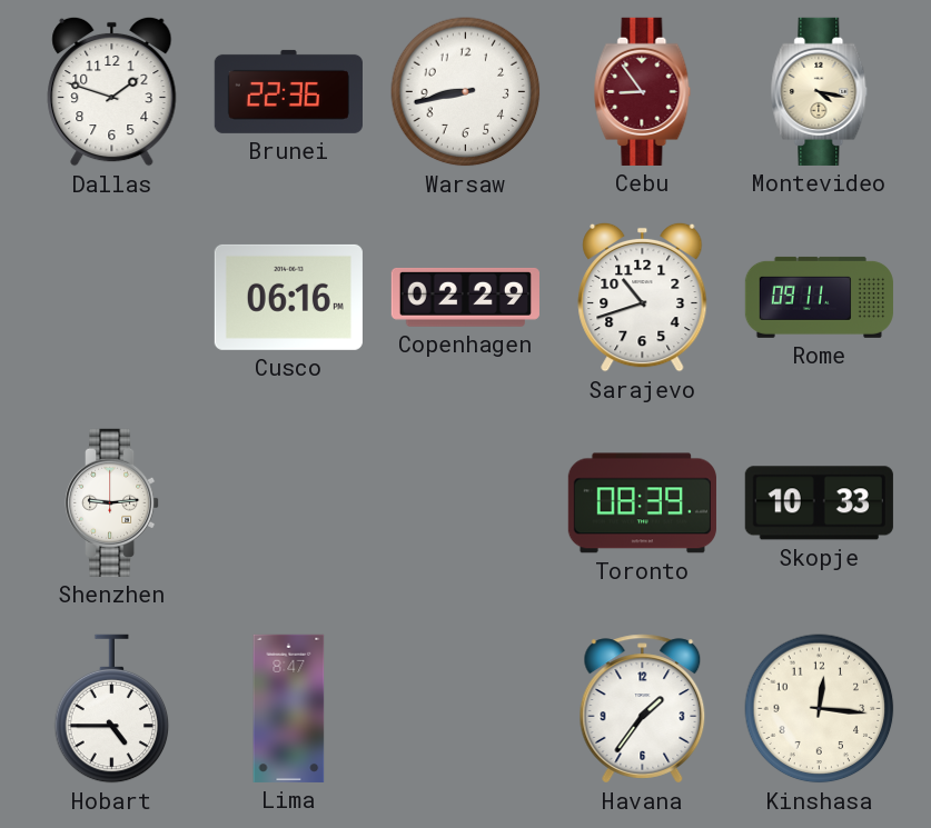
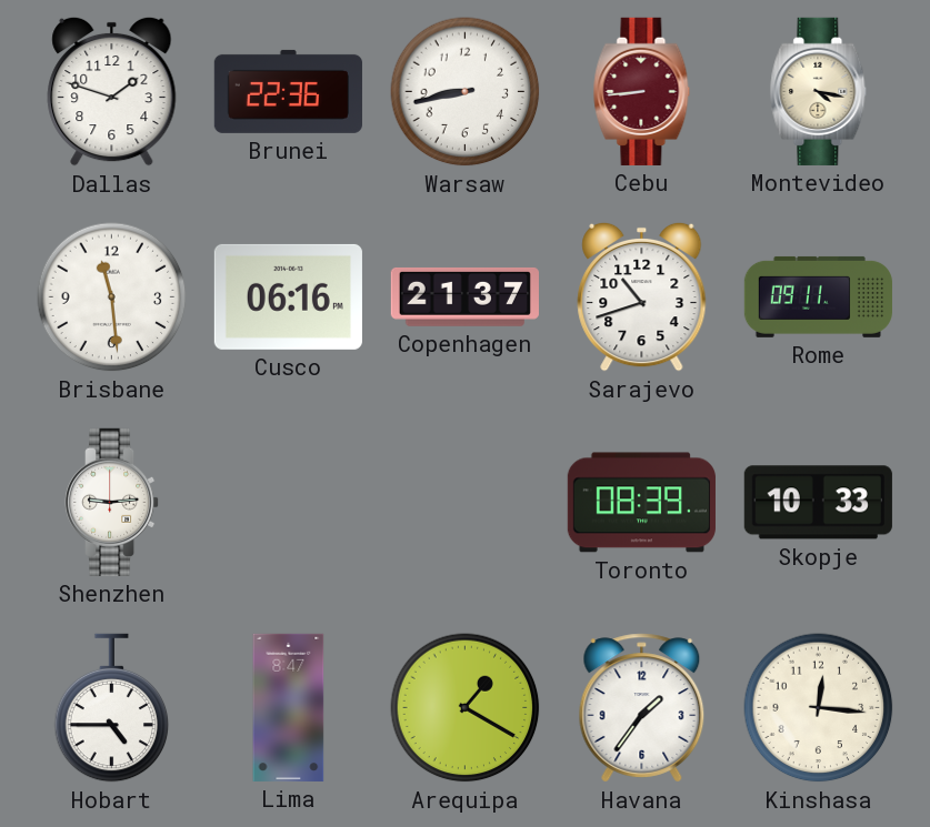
Cebu: 8:54 -> 8:44
Brisbane: none -> 11:29
Copenhagen: 02:29 -> 21:37
Arequipa: none -> 1:20
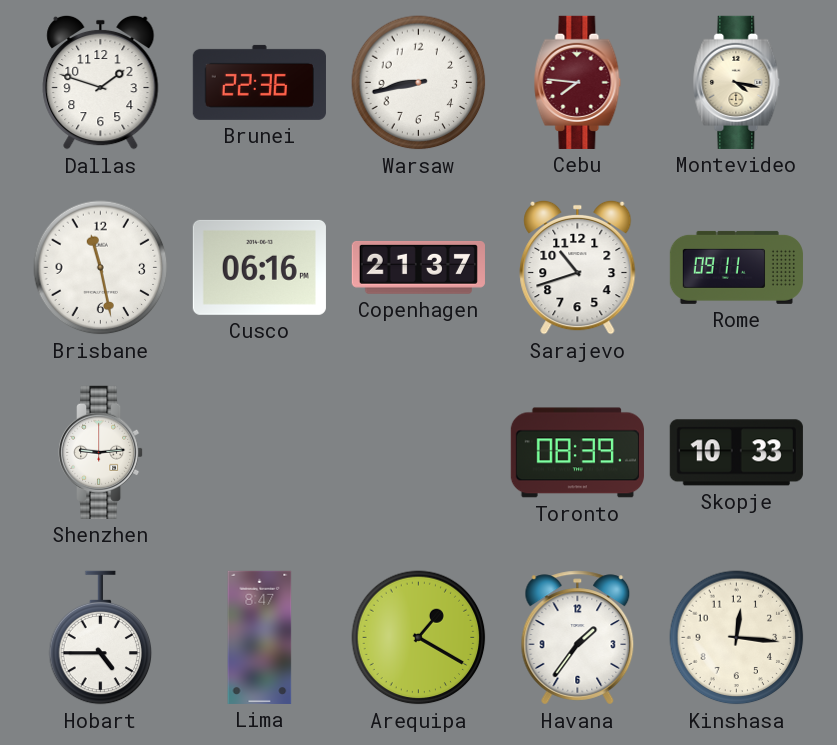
Cebu: 8:44 -> 7:46
Brisbane: 11:29 -> 11:28
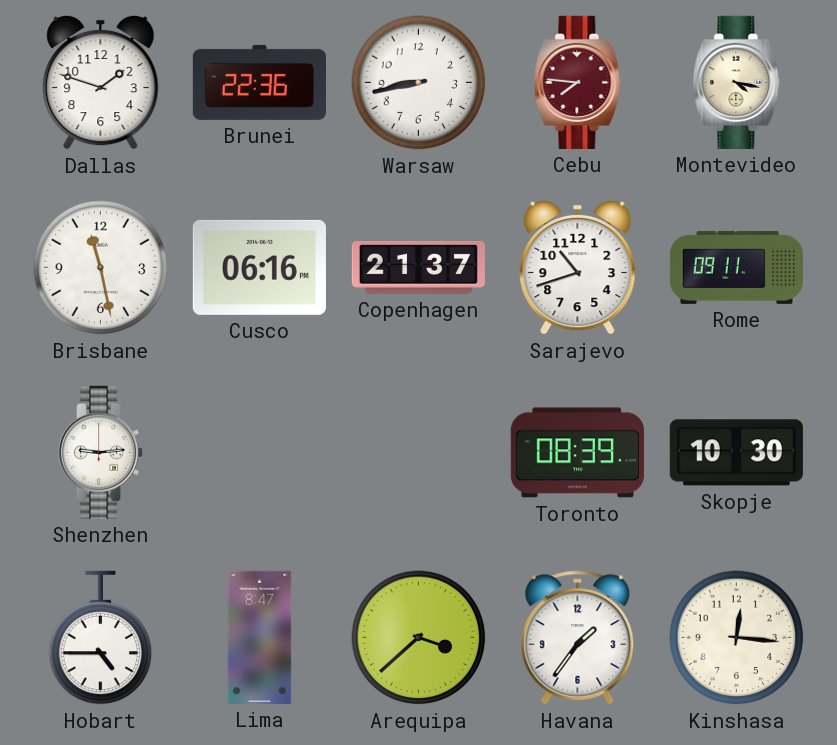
Skopje: 10:33 -> 10:30
Arequipa: 1:20 -> 3:38
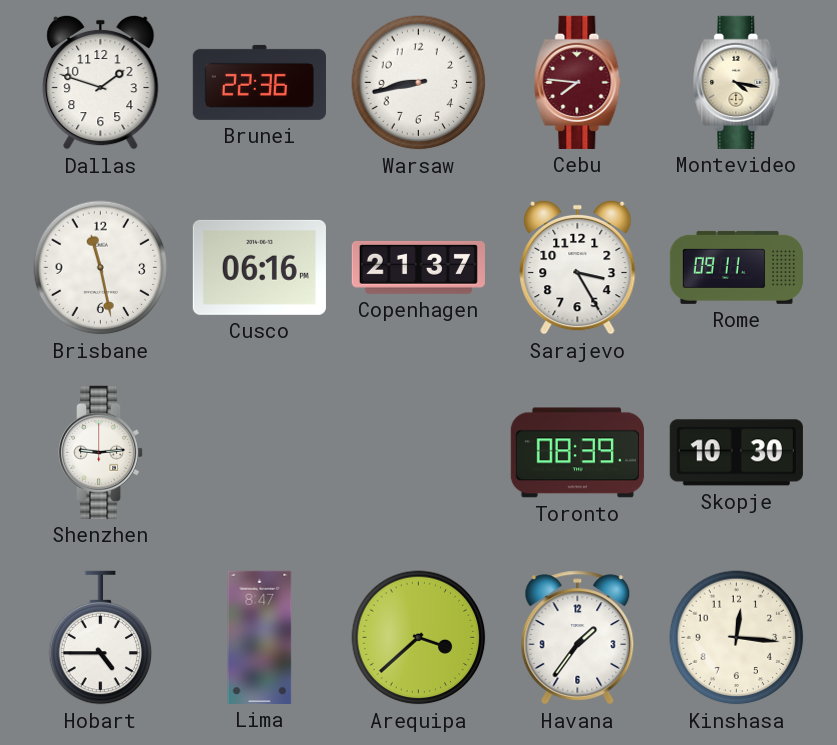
Sarajevo: 10:42 -> 3:25
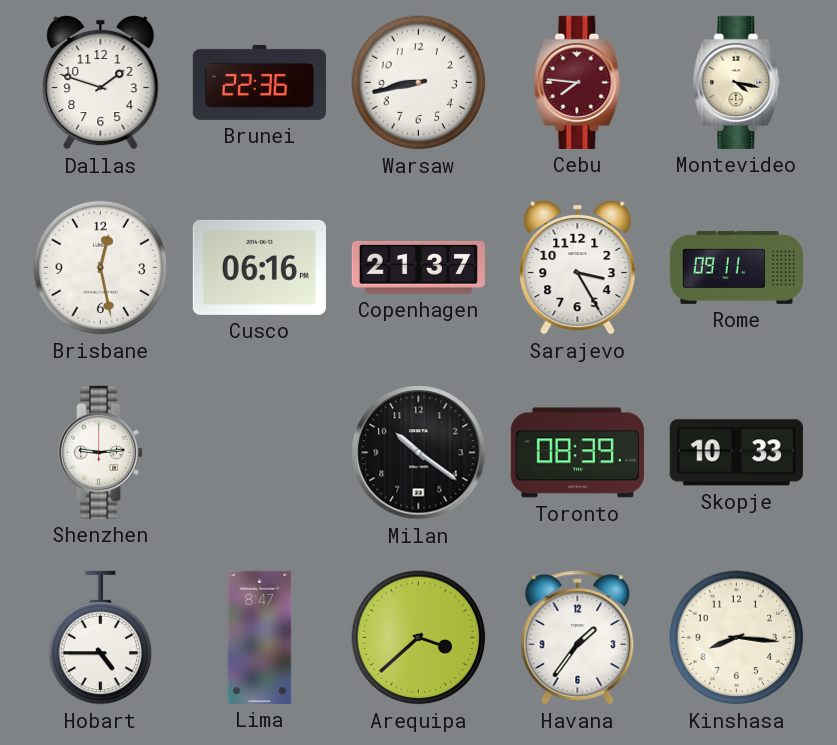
Brisbane: 11:28 -> 12:28
Milan: none -> 10:21
Skopje: 10:30 -> 10:33
Kinshasa: 12:16 -> 8:16
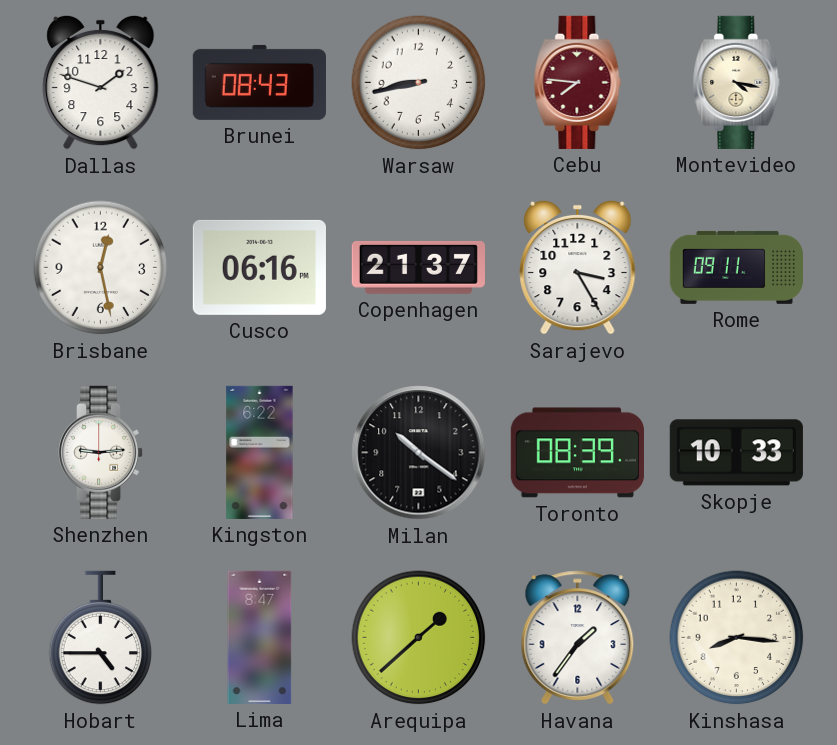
Brunei: 22:36 -> 08:43
Kingston: none -> 6:22
Arequipa: 3:38 -> 1:38
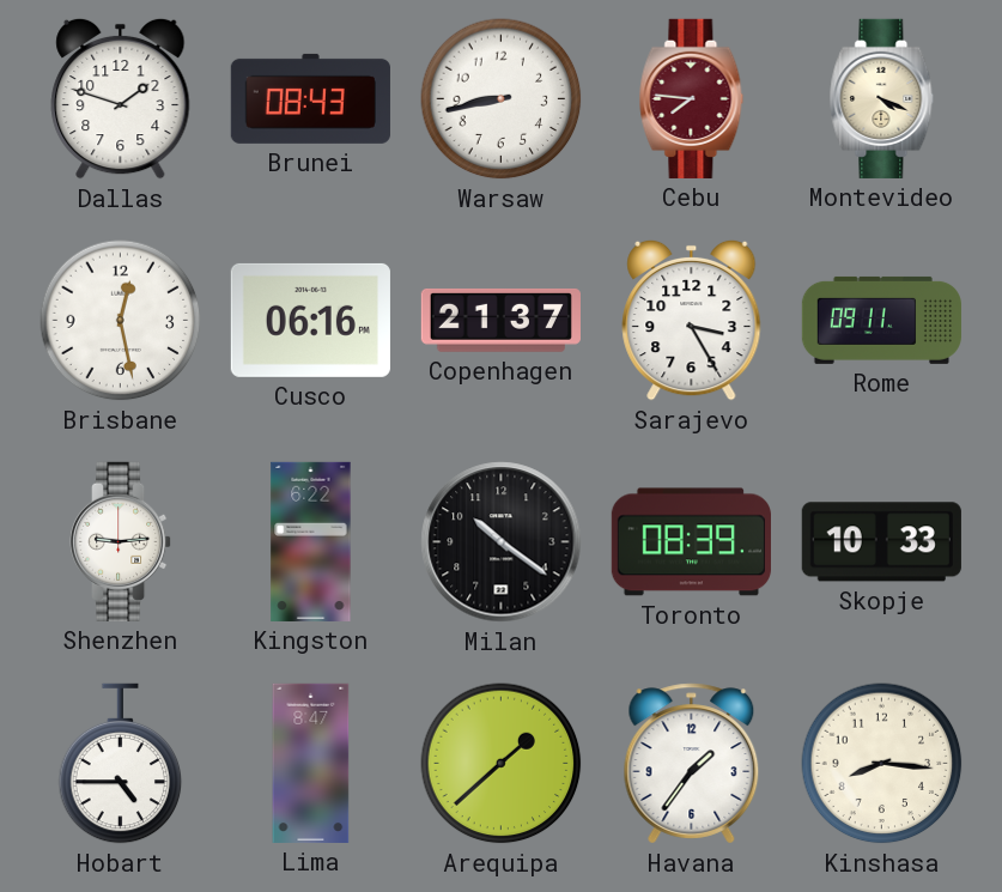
Montevideo: 4:17 -> 4:19
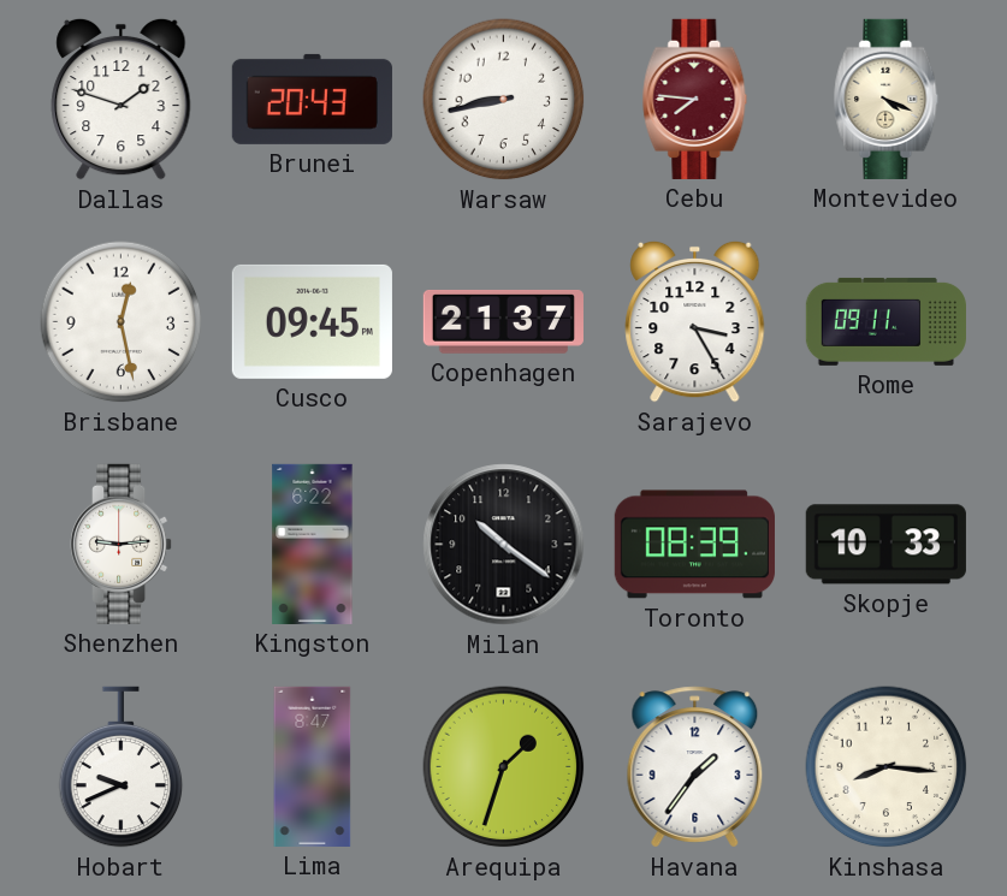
Brunei: 08:43 -> 20:43
Cusco: 06:16 -> 09:45
Hobart: 4:45 -> 9:41
Arequipa: 1:38 -> 1:33
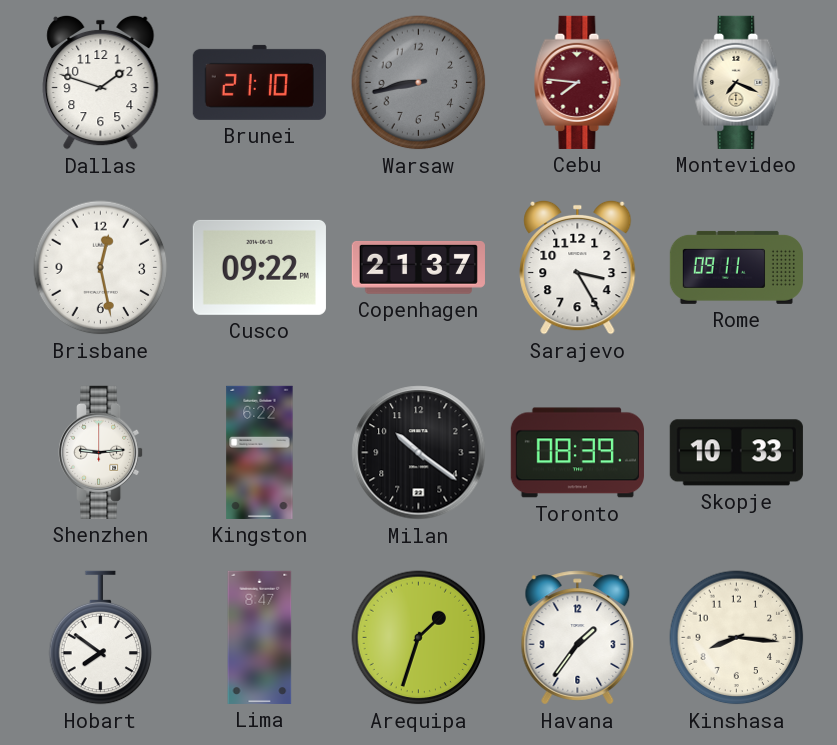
Brunei: 20:43 -> 21:10
Warsaw dial: white -> grey
Montevideo: 4:19 -> 7:19
Cusco: 09:45 -> 09:22
Hobart: 9:41 -> 7:51
